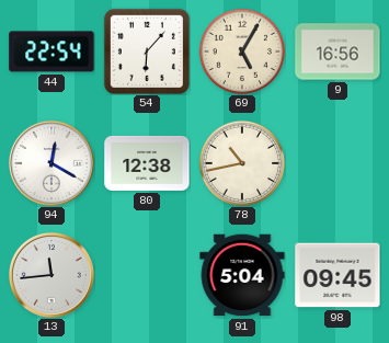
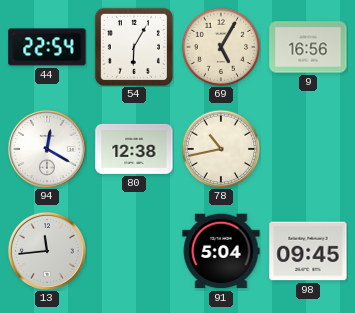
54: 6:07 -> 6:05
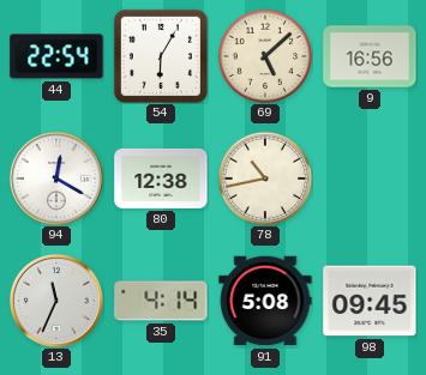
69: 5:05 -> 5:08
13: 11:44 -> 11:34
35: none -> 4:14
91: 5:04 -> 5:08
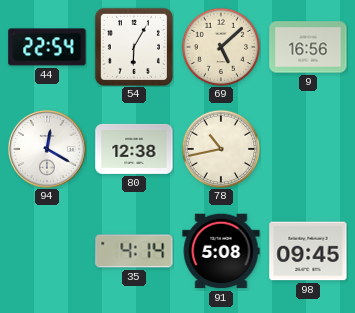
13: 11:34 -> none
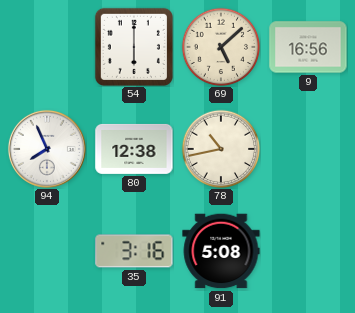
44: 22:54 -> none
54: 6:05 -> 6:00
94: 12:20 -> 7:56
35: 4:14 -> 3:16
98: 09:45 -> none
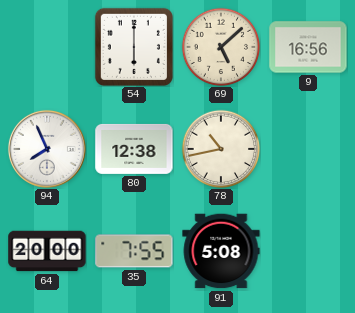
64: none -> 20:00
35: 3:16 -> 7:55
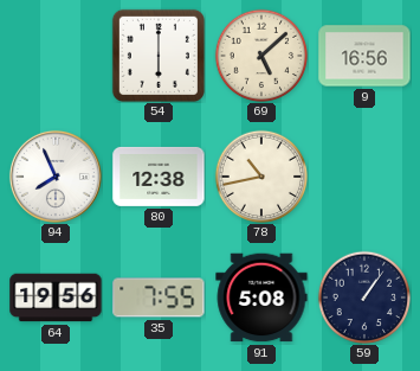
64: 20:00 -> 19:56
59: none -> 1:06
